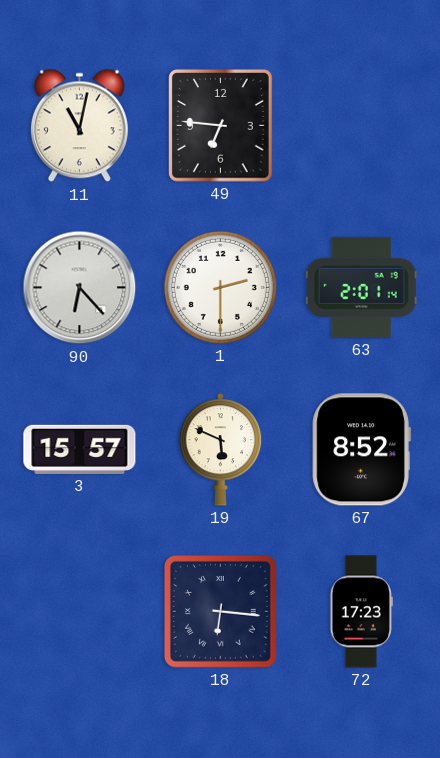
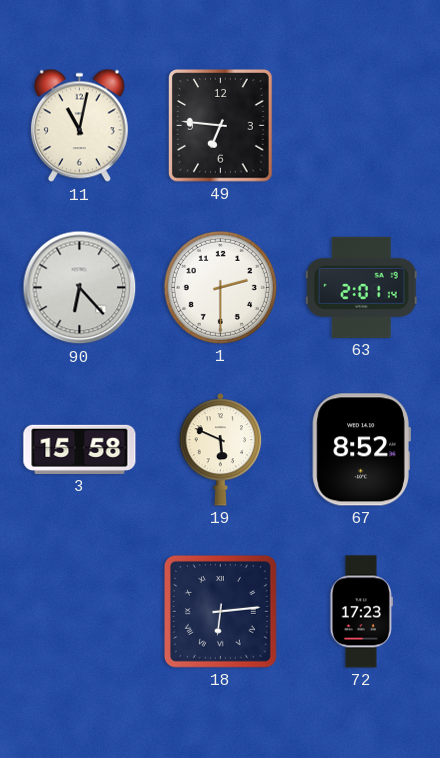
3: 15:57 -> 15:58
18: 6:16 -> 6:14
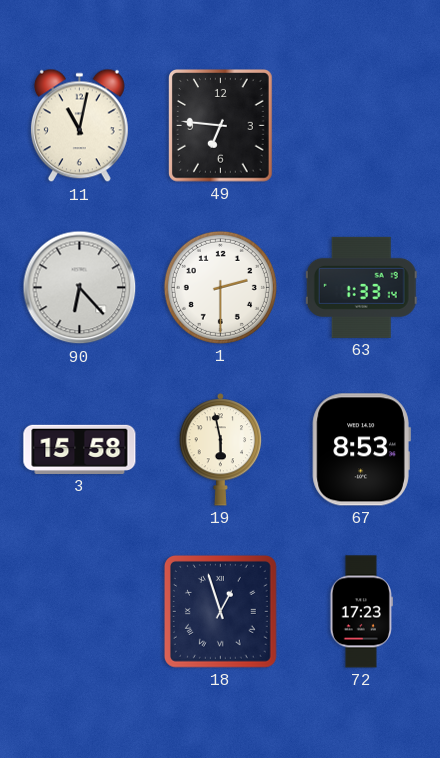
63: 2:01 -> 1:33
19: 5:49 -> 5:58
67: 8:52 -> 8:53
18: 6:14 -> 12:57
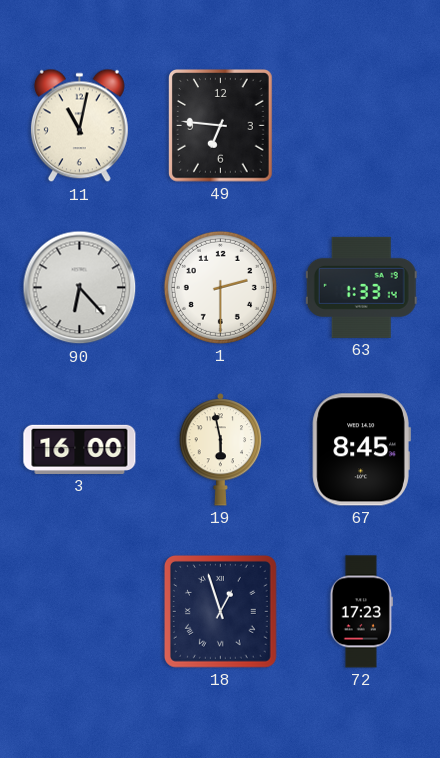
3: 15:58 -> 16:00
67: 8:53 -> 8:45
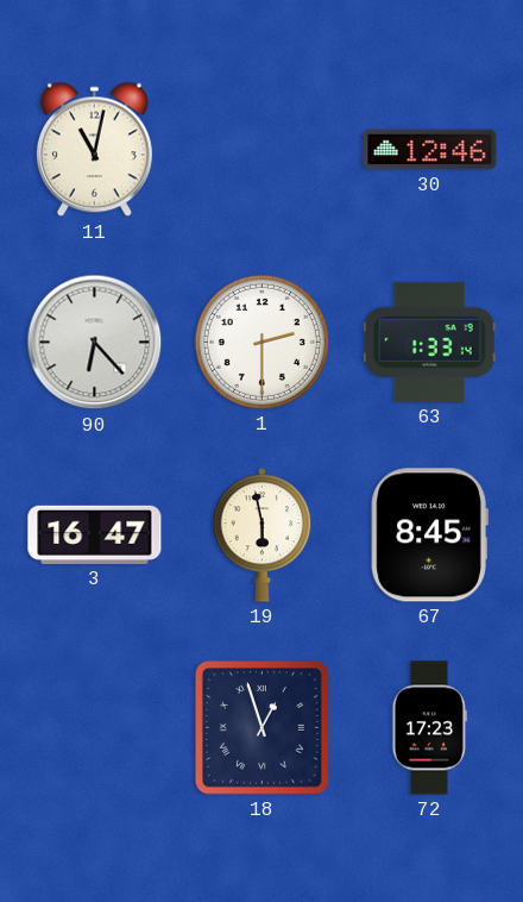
49: 6:46 -> none
30: none -> 12:46
3: 16:00 -> 16:47
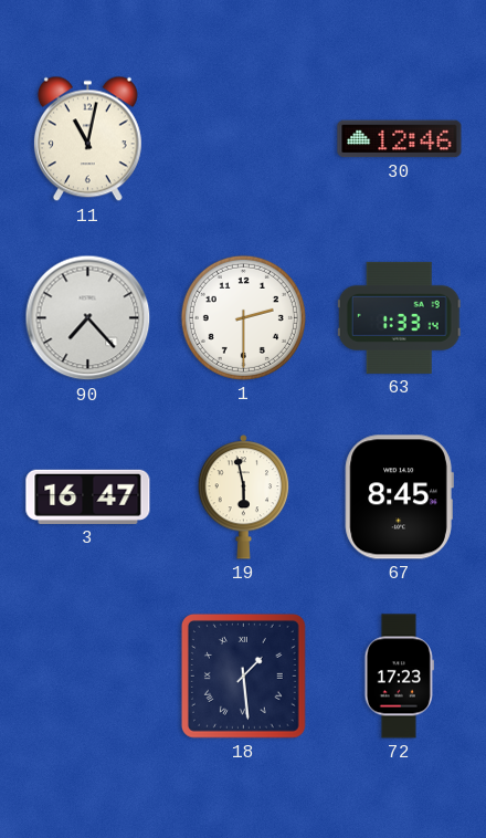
90: 6:23 -> 7:23
18: 12:57 -> 1:29
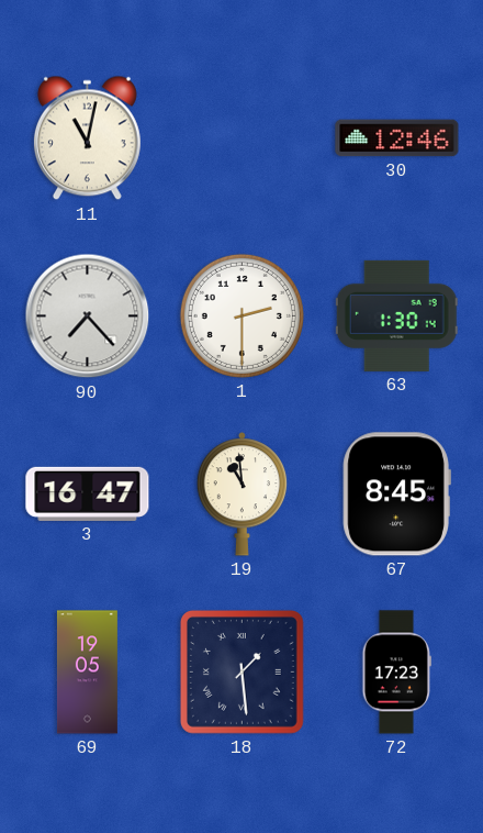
63: 1:33 -> 1:30
19: 5:58 -> 10:59
69: none -> 19:05
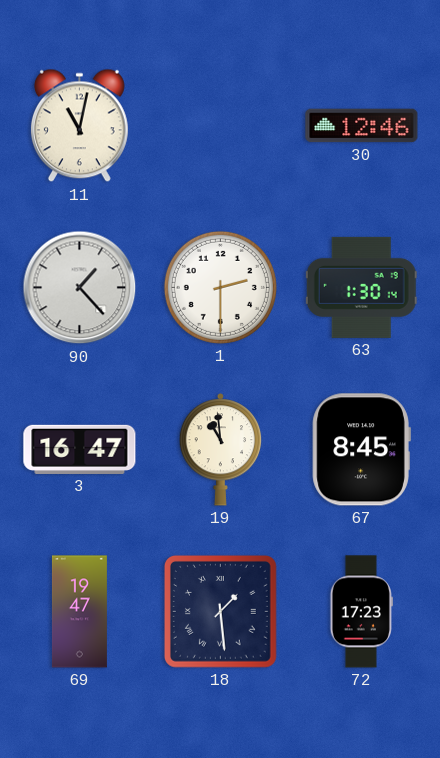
90: 7:23 -> 1:23
69: 19:05 -> 19:47
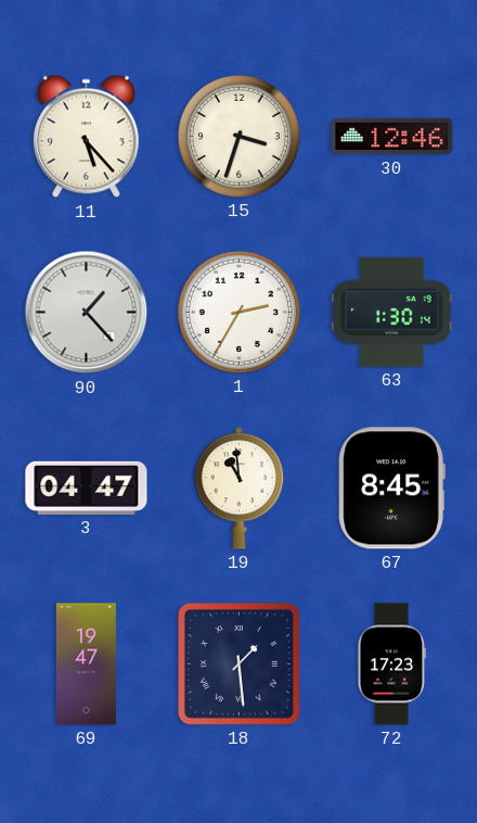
11: 11:02 -> 5:23
15: none -> 3:33
1: 2:30 -> 2:35
3: 16:47 -> 04:47
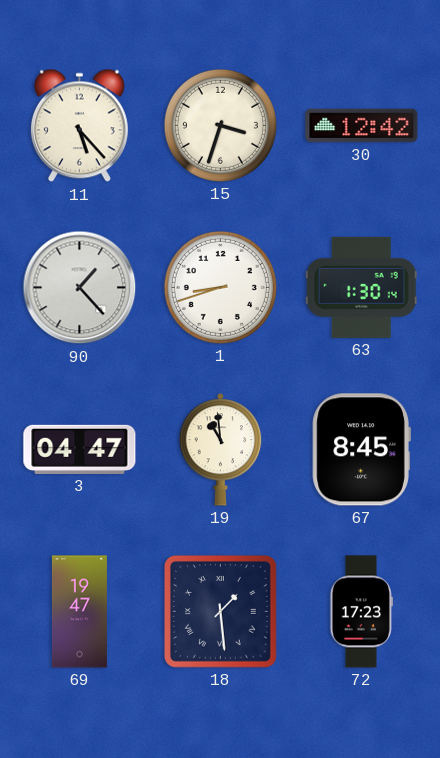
30: 12:46 -> 12:42
1: 2:35 -> 8:42
